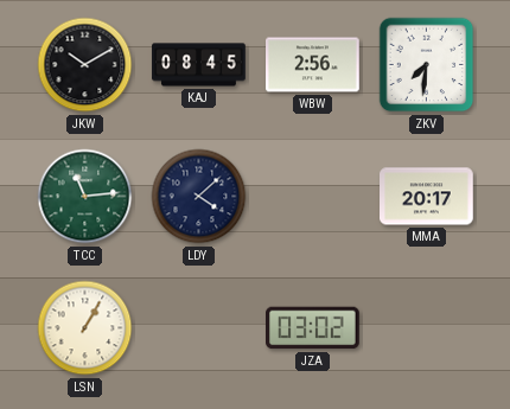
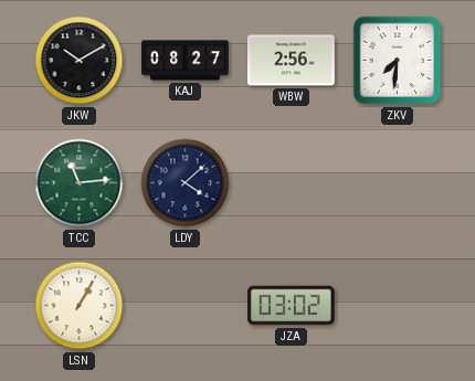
KAJ: 08:45 -> 08:27
MMA: 20:17 -> none
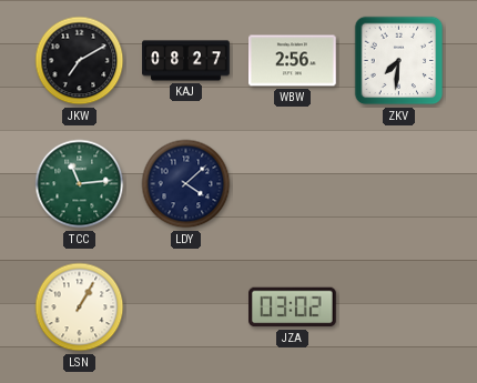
JKW: 10:10 -> 7:10
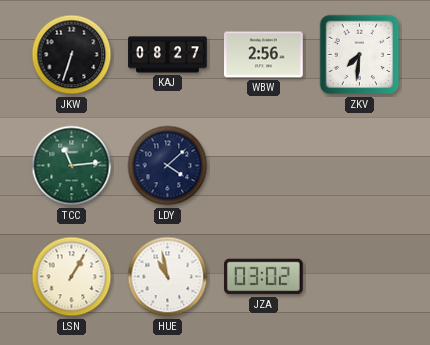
JKW: 7:10 -> 6:33
HUE: none -> 10:58
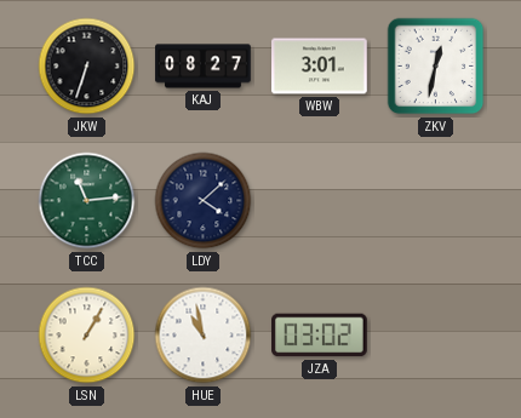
WBW: 2:56 -> 3:01
ZKV: 7:31 -> 12:32
